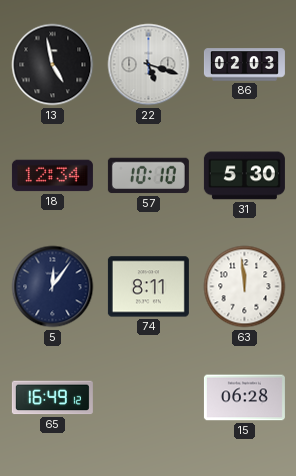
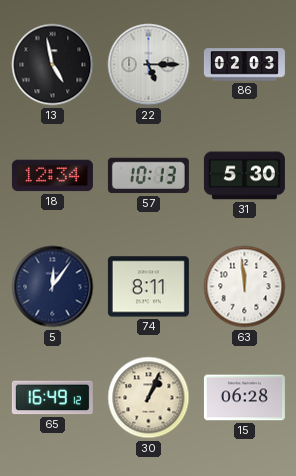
22: 5:18 -> 5:15
57: 10:10 -> 10:13
30: none -> 1:04
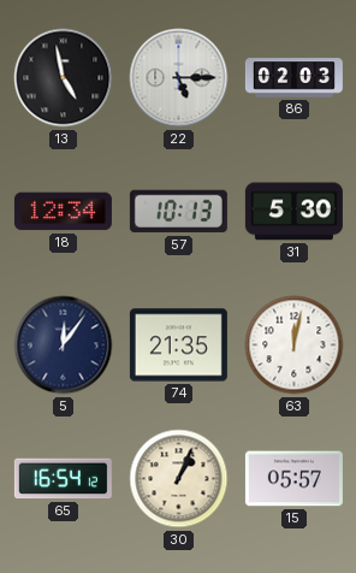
74: 8:11 -> 21:35
63: 11:59 -> 12:02
65: 16:49 -> 16:54
15: 06:28 -> 05:57
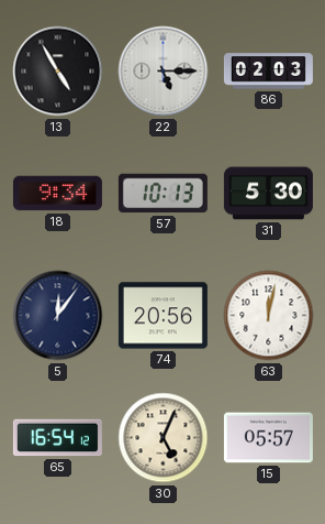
13: 4:58 -> 4:55
18: 12:34 -> 9:34
74: 21:35 -> 20:56
30: 1:04 -> 5:04
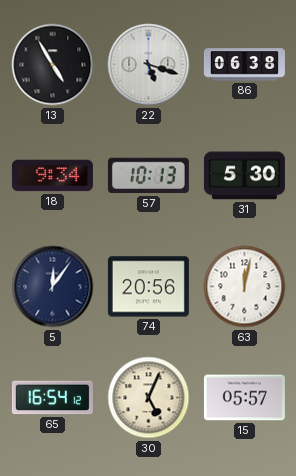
22: 5:15 -> 5:18
86: 02:03 -> 06:38
